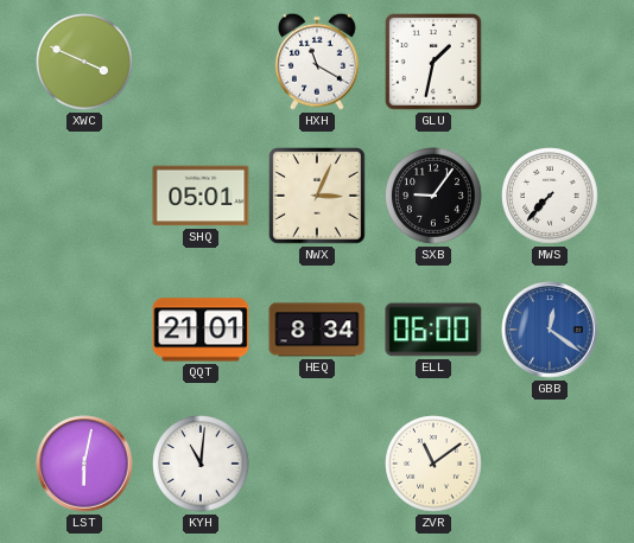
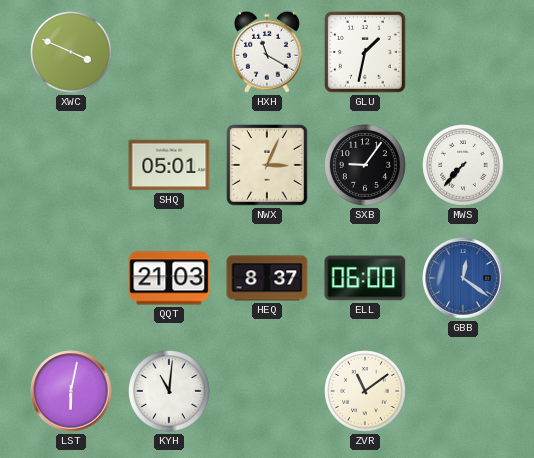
QQT: 21:01 -> 21:03
HEQ: 8:34 -> 8:37
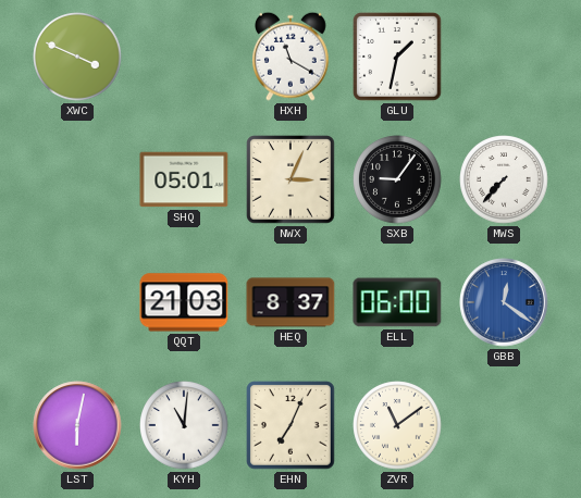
EHN: none -> 7:04
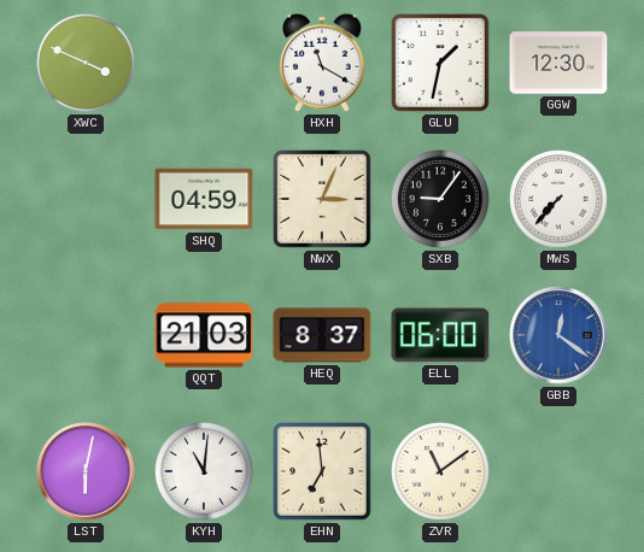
GGW: none -> 12:30
SHQ: 05:01 -> 04:59
EHN: 7:04 -> 6:59
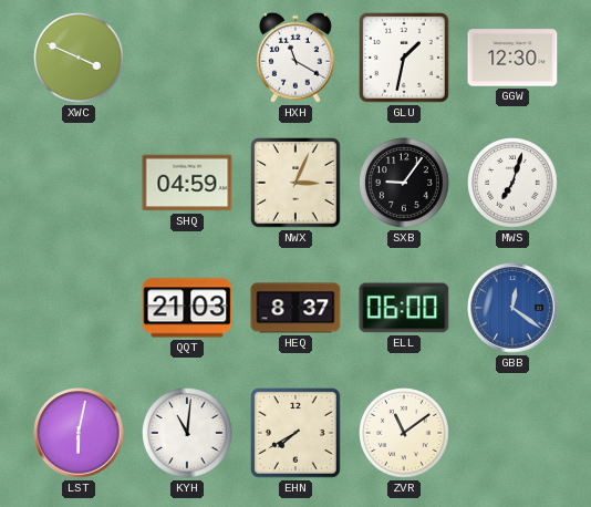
MWS: 7:37 -> 7:03
EHN: 6:59 -> 7:40
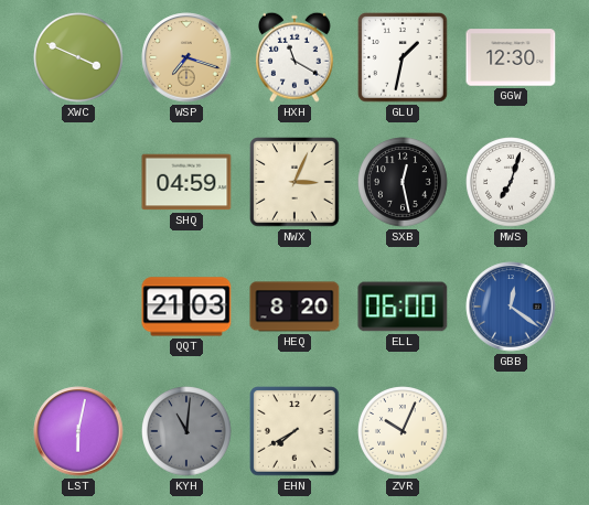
WSP: none -> 7:18
SXB: 9:06 -> 12:28
HEQ: 8:37 -> 8:20
KYH dial: white -> grey
ZVR: 11:09 -> 10:04
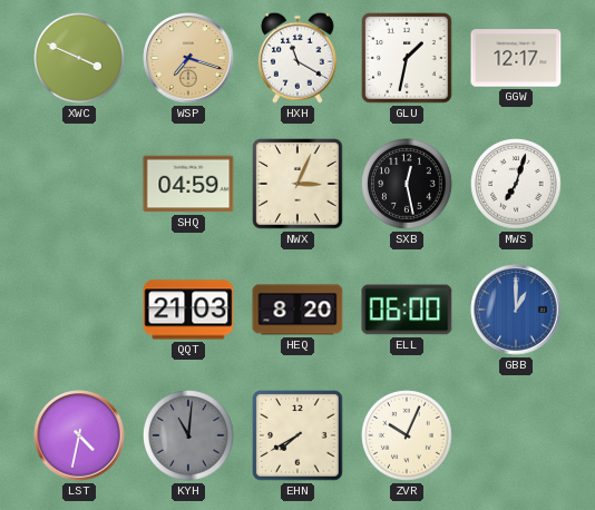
GGW: 12:30 -> 12:17
GBB: 12:21 -> 1:00
LST: 6:02 -> 4:32
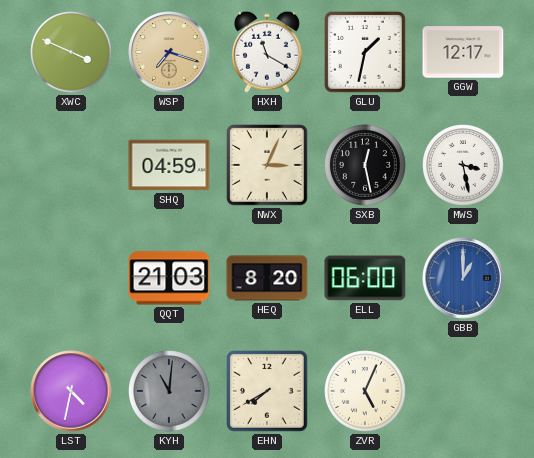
MWS: 7:03 -> 3:28
ZVR: 10:04 -> 5:04
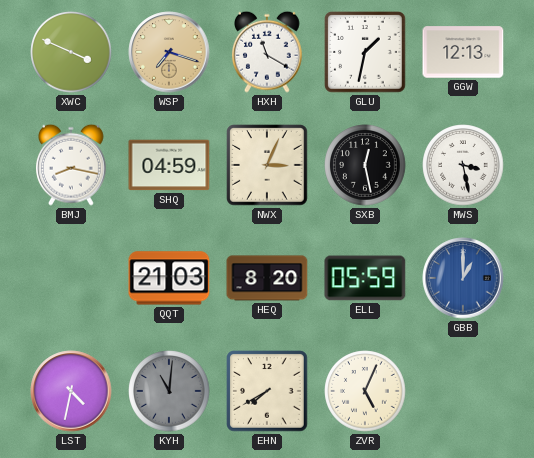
GGW: 12:17 -> 12:13
BMJ: none -> 8:17
ELL: 06:00 -> 05:59
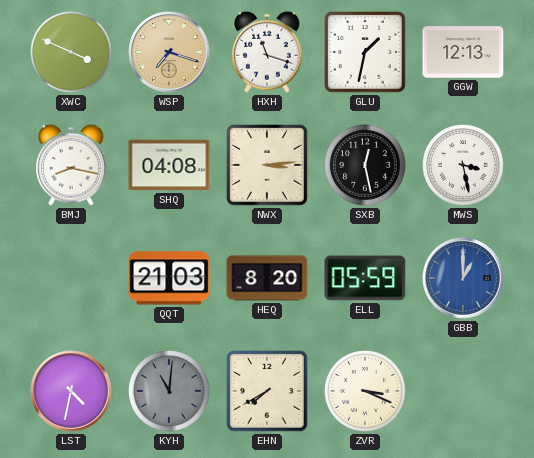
HXH: 11:20 -> 11:18
SHQ: 04:59 -> 04:08
NWX: 3:04 -> 3:14
ZVR: 5:04 -> 3:19
